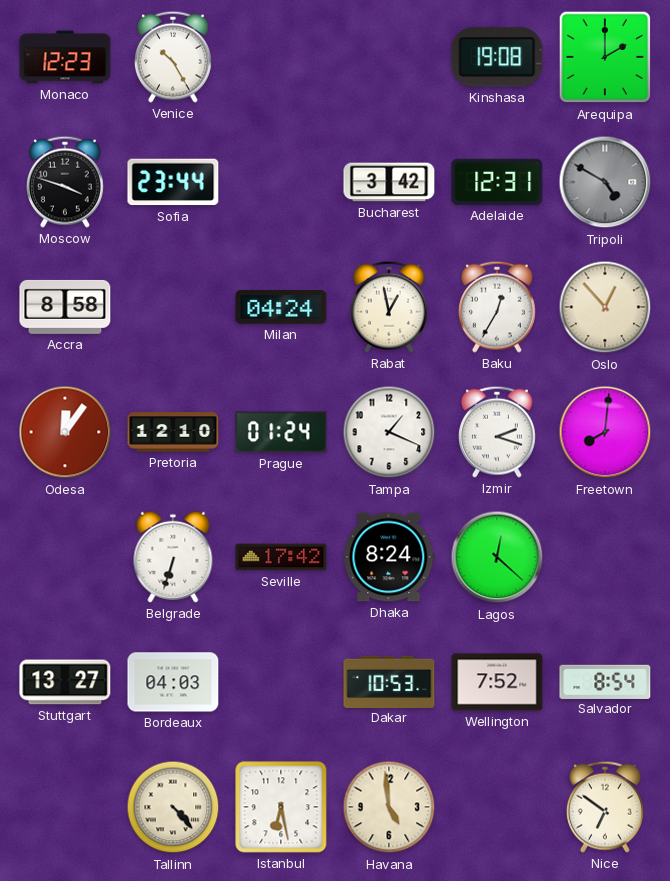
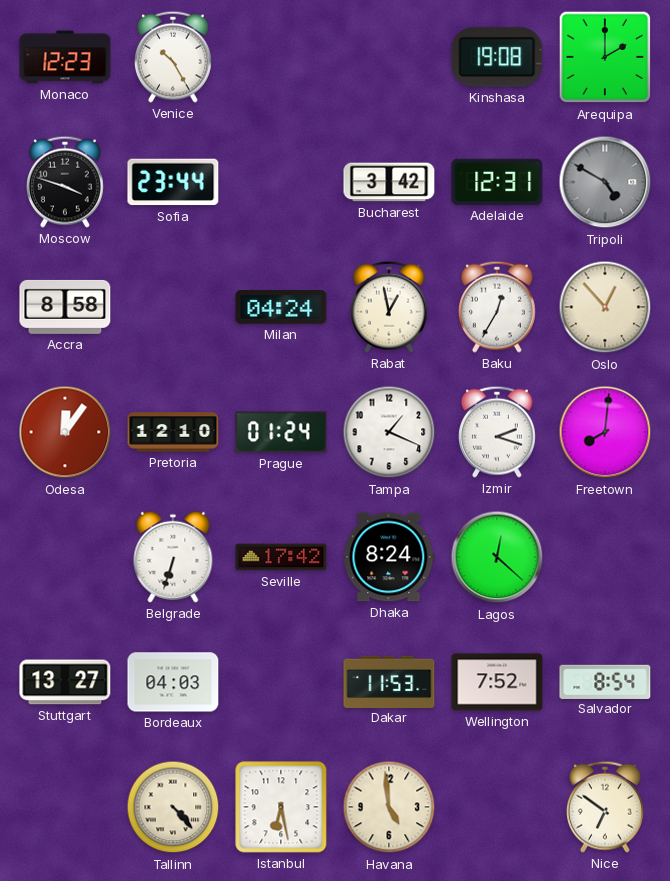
Dakar: 10:53 -> 11:53
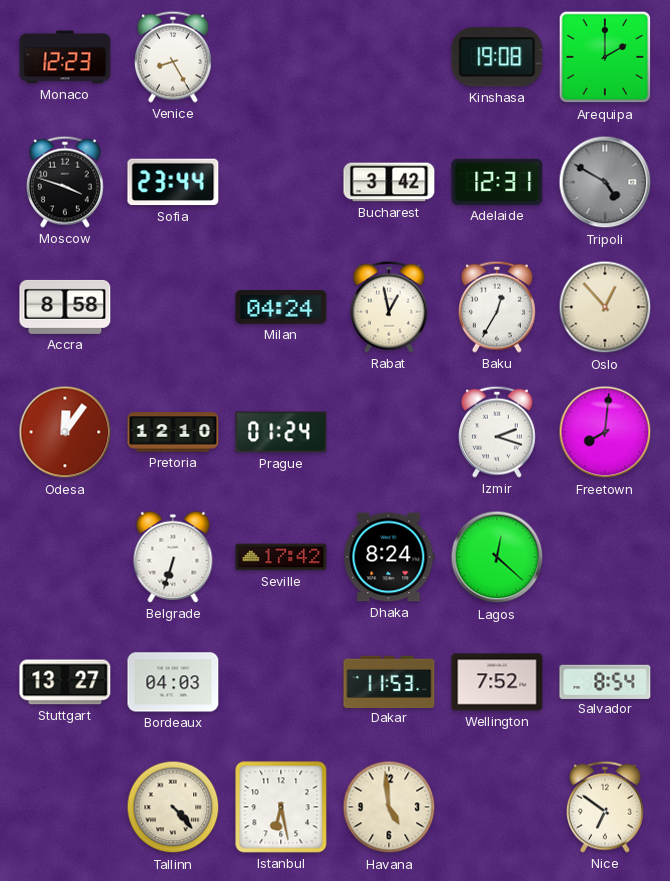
Venice: 10:25 -> 8:25
Tampa: 1:19 -> none
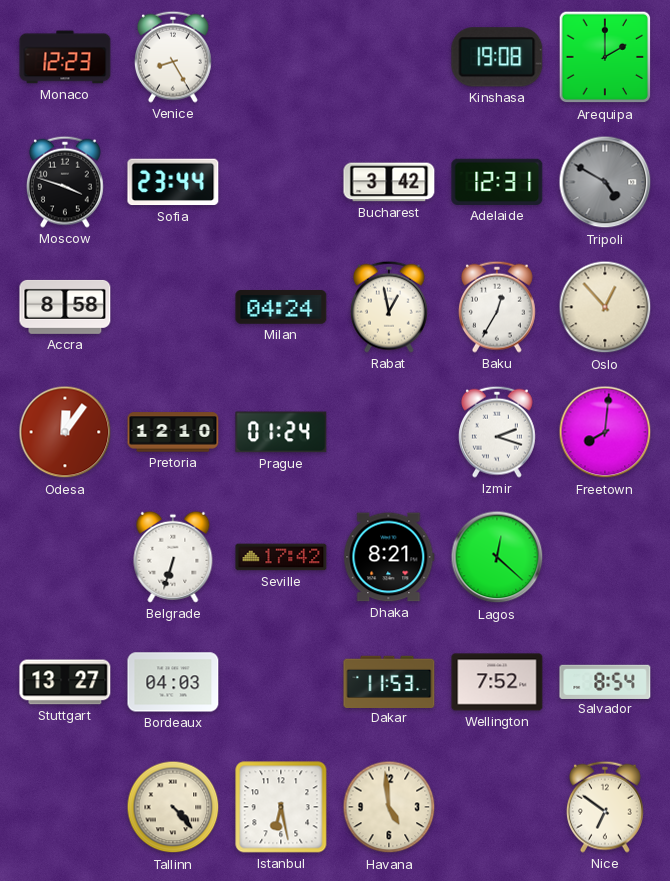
Dhaka: 8:24 -> 8:21
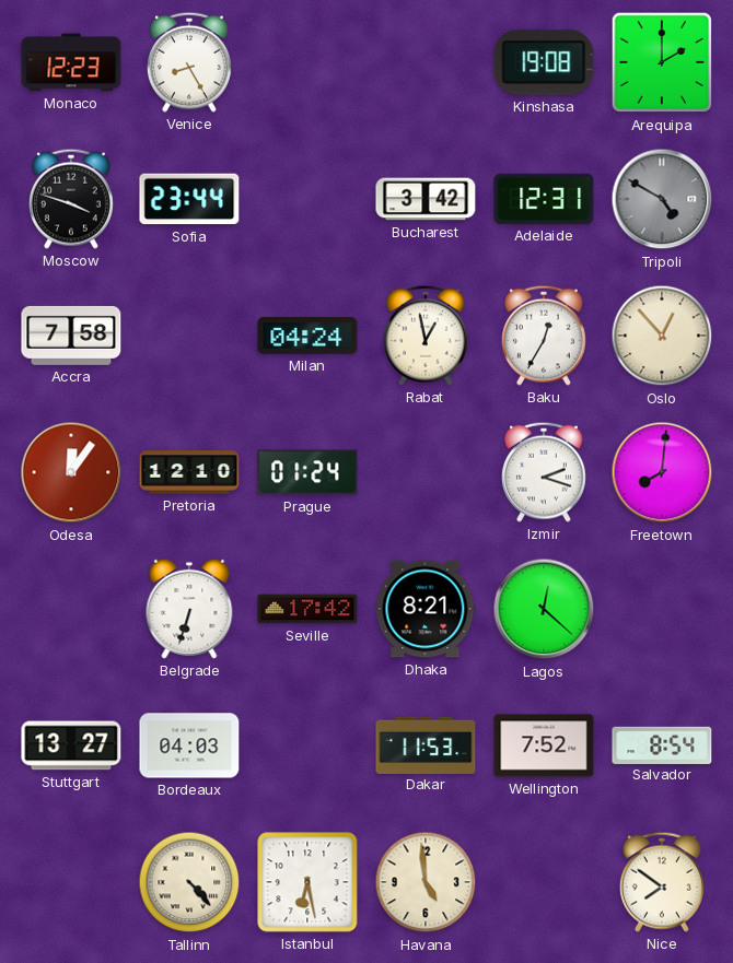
Accra: 8:58 -> 7:58
Nice: 6:51 -> 7:51
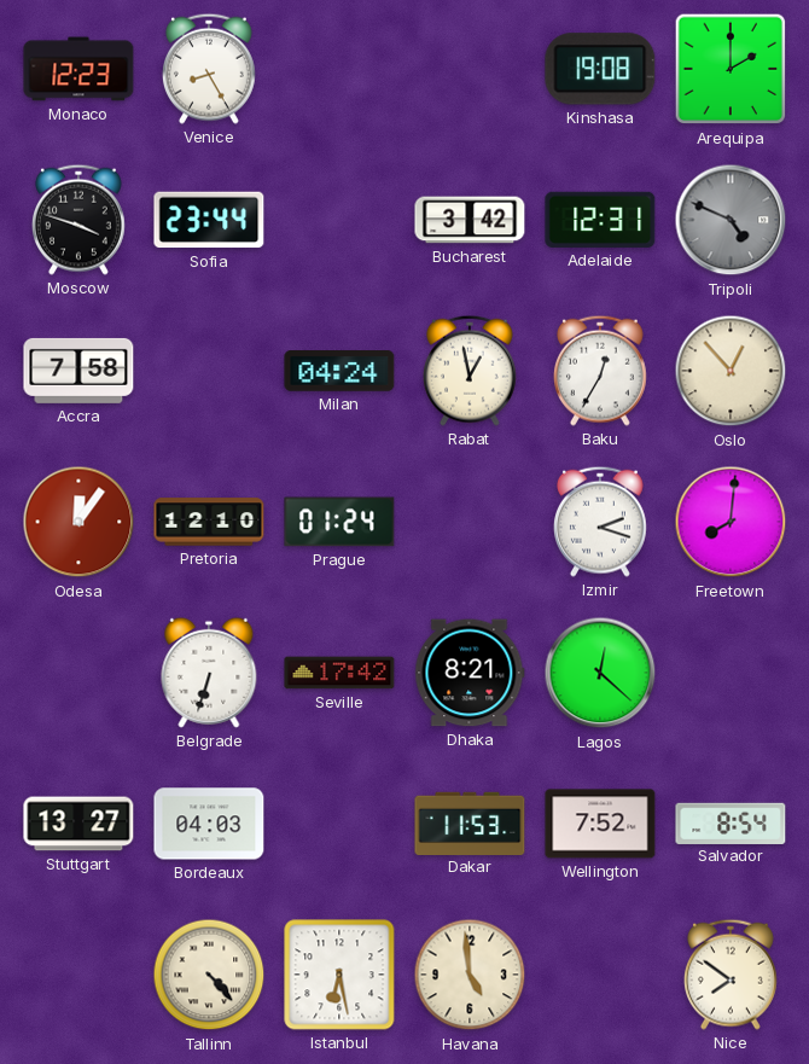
Tripoli: 4:50 -> 4:49
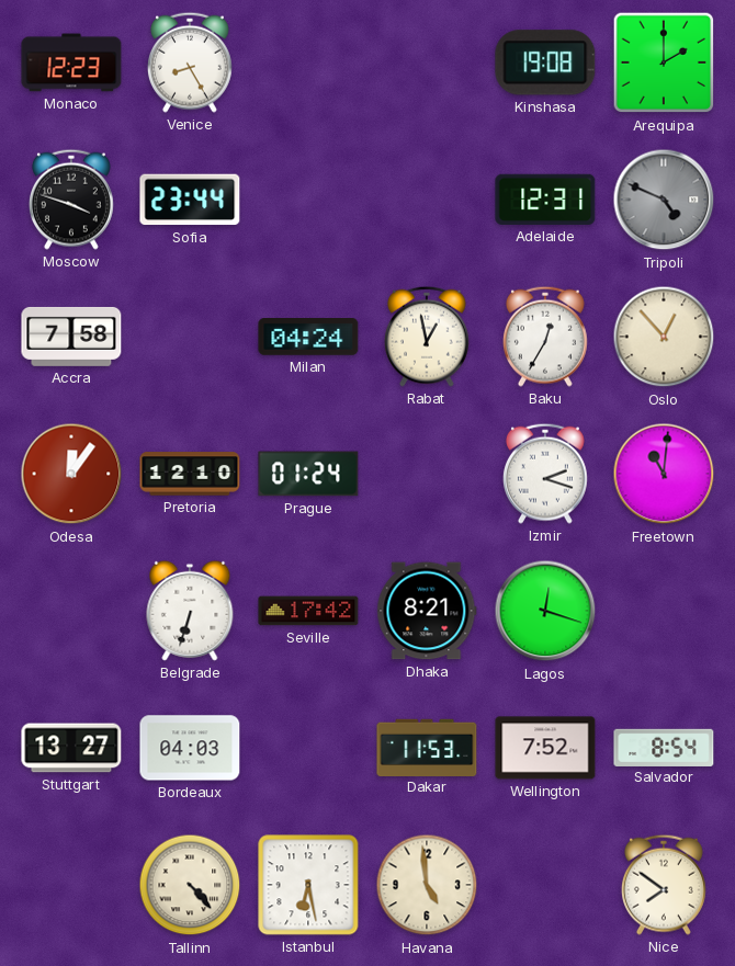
Bucharest: 3:42 -> none
Freetown: 8:01 -> 11:01
Lagos: 12:22 -> 12:18
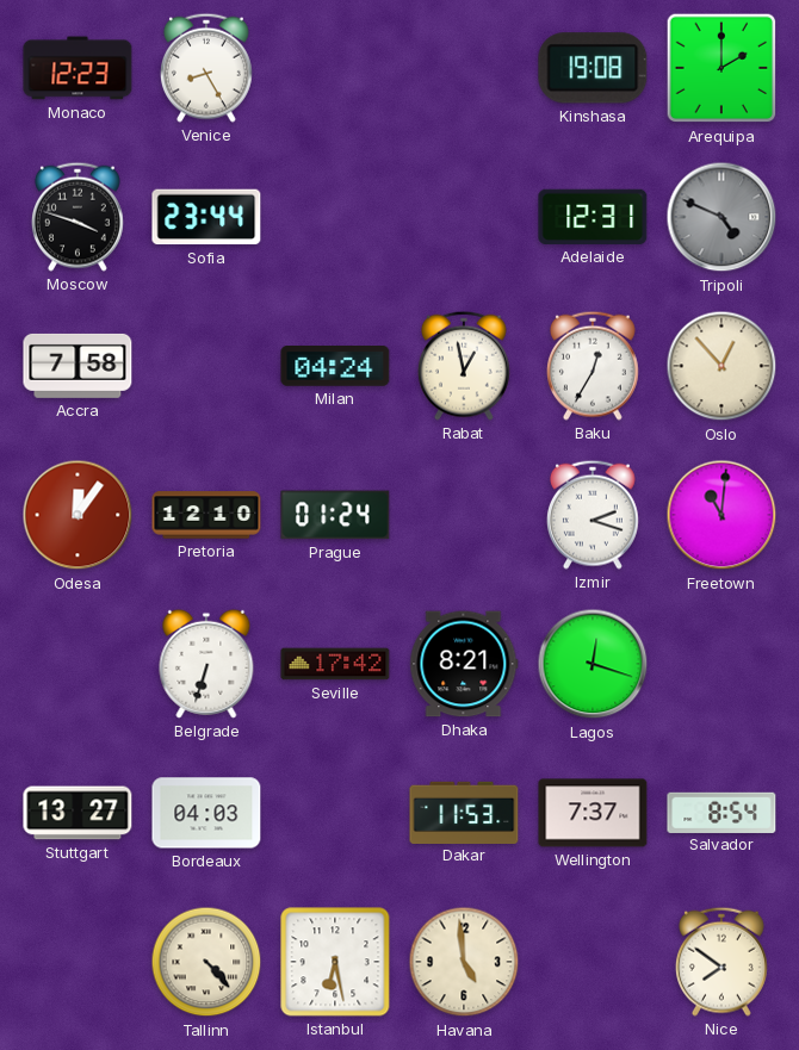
Wellington: 7:52 -> 7:37
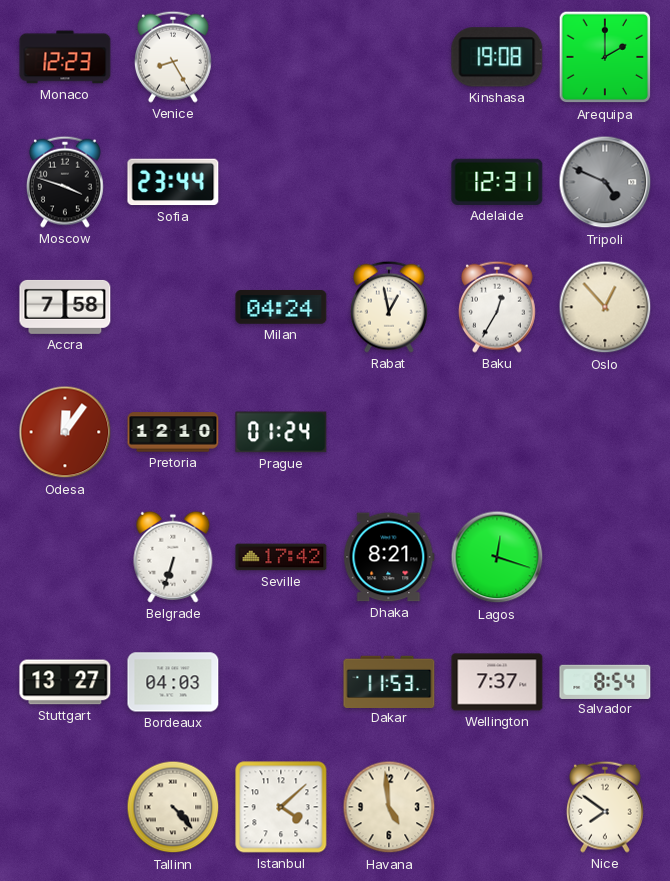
Izmir: 2:18 -> none
Freetown: 11:01 -> none
Istanbul: 6:28 -> 4:08
